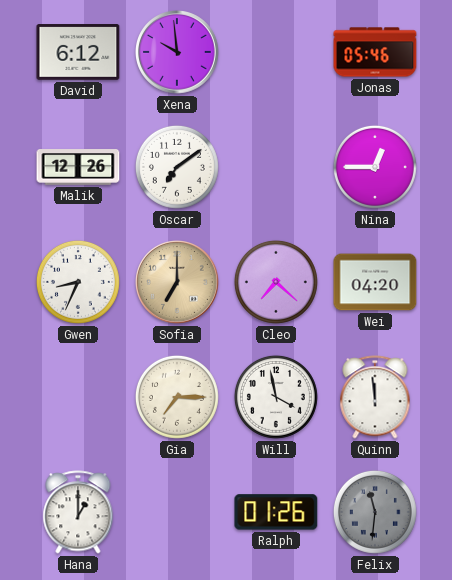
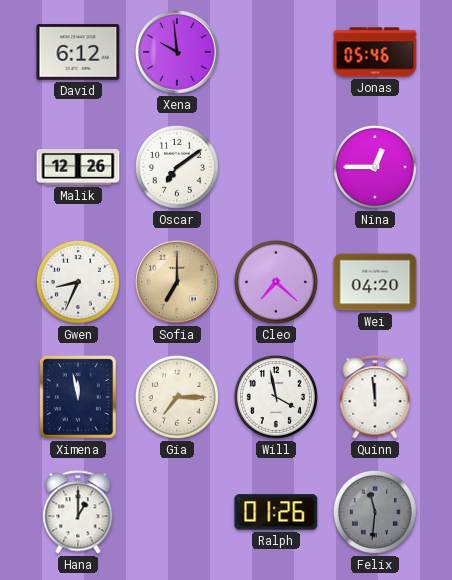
Ximena: none -> 11:58
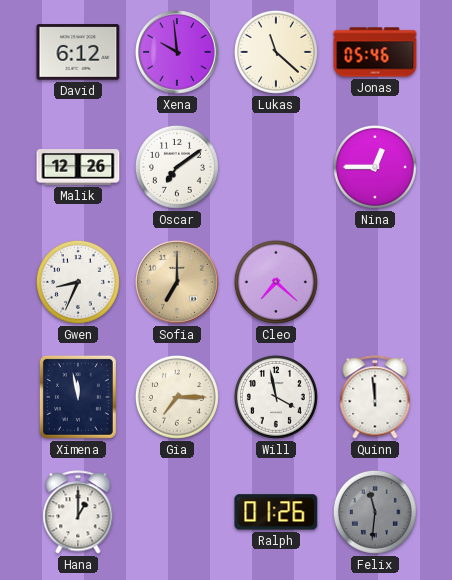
Lukas: none -> 11:22
Wei: 04:20 -> none
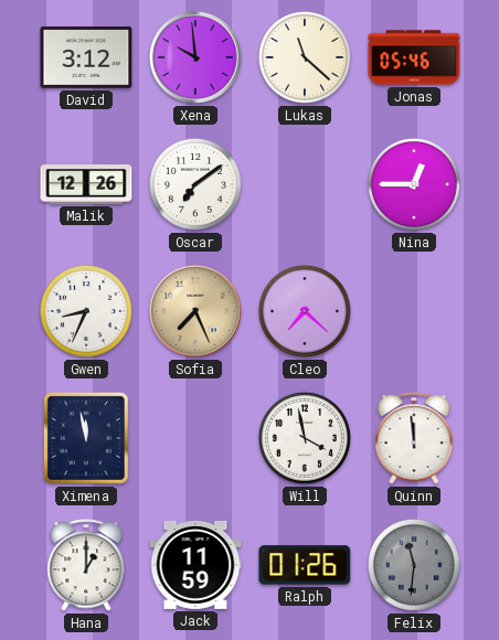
David: 6:12 -> 3:12
Sofia: 7:00 -> 7:26
Gia: 7:15 -> none
Jack: none -> 11:59
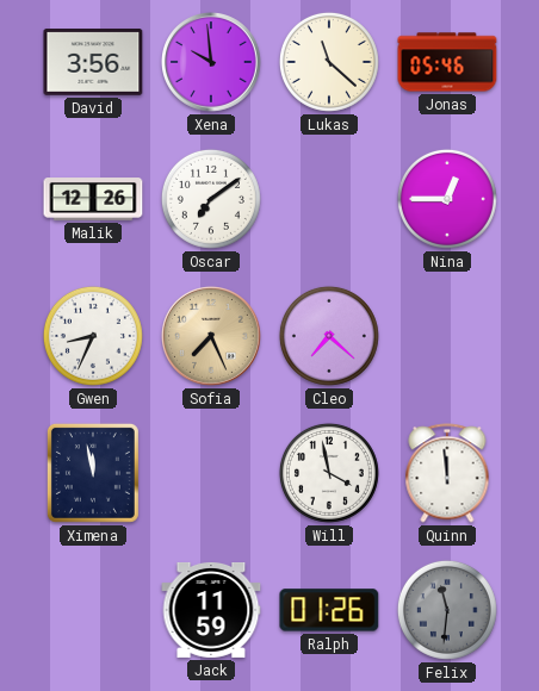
David: 3:12 -> 3:56
Hana: 1:00 -> none
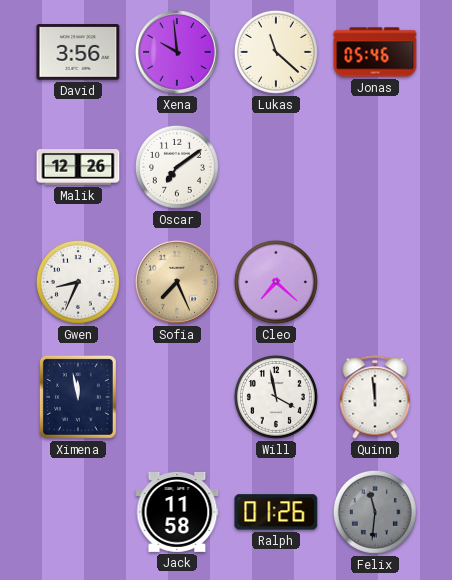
Nina: 12:45 -> none
Jack: 11:59 -> 11:58
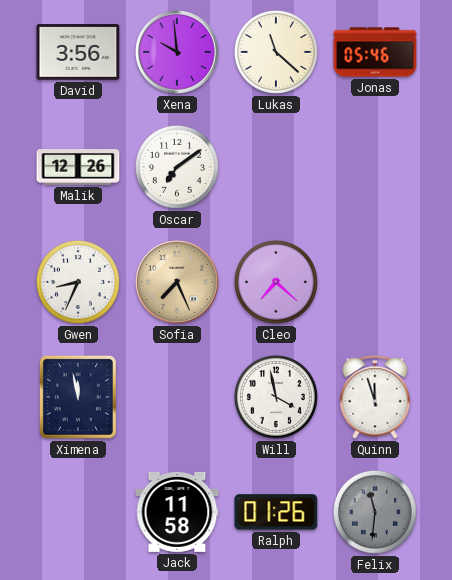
Quinn: 11:59 -> 11:57
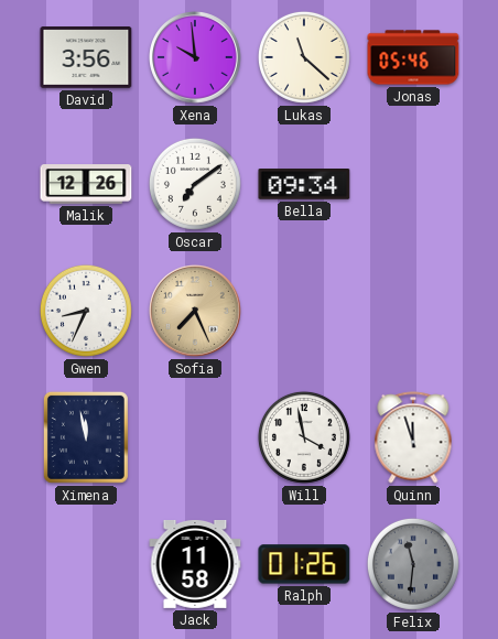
Bella: none -> 09:34
Cleo: 7:22 -> none
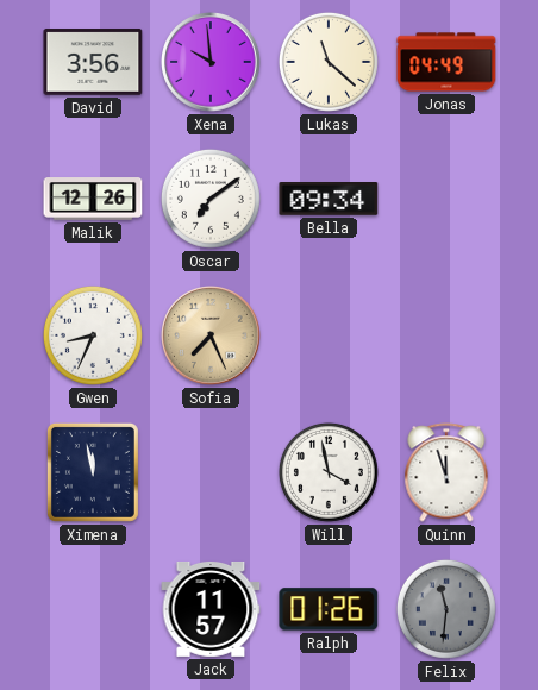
Jonas: 05:46 -> 04:49
Jack: 11:58 -> 11:57
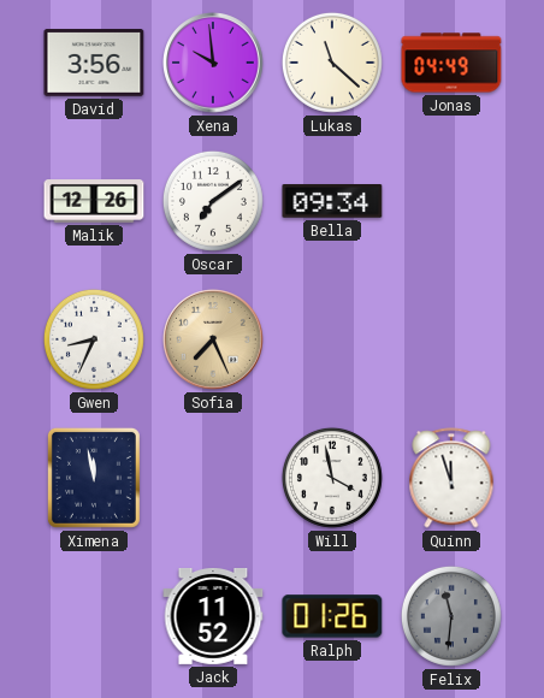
Jack: 11:57 -> 11:52
